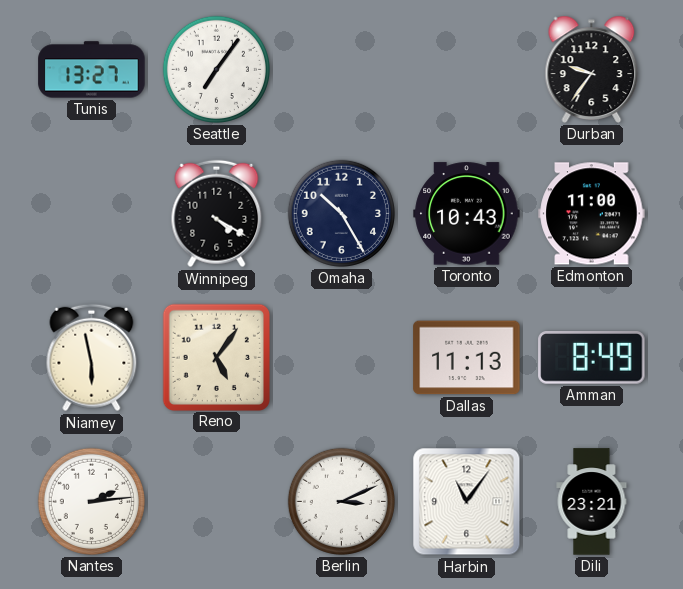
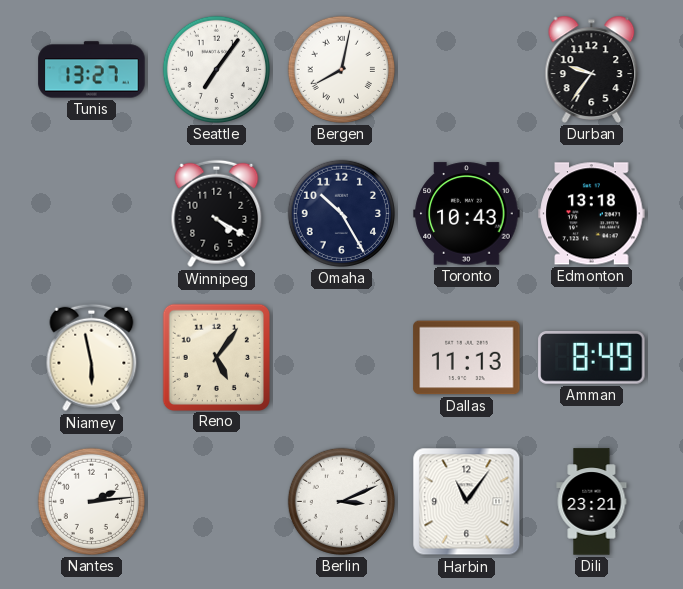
Bergen: none -> 8:02
Edmonton: 11:00 -> 13:18
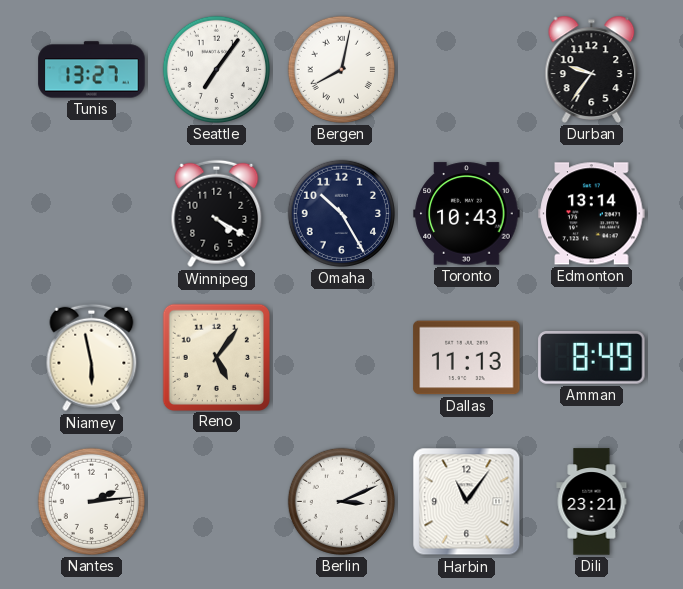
Edmonton: 13:18 -> 13:14
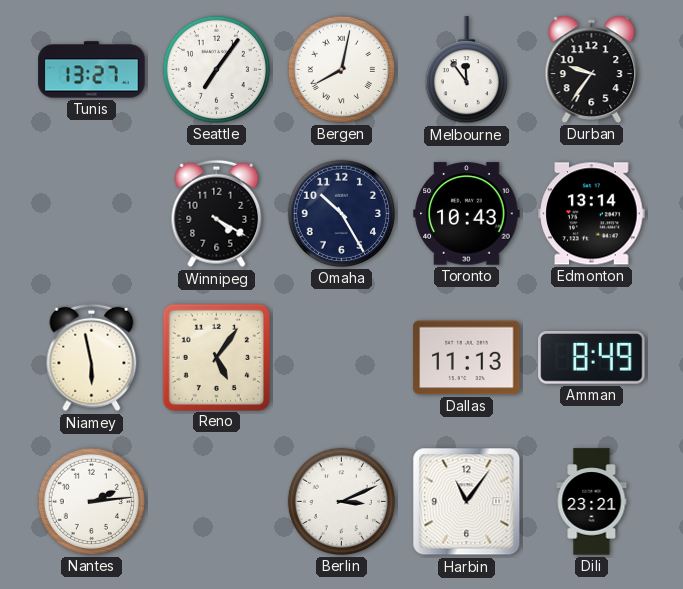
Melbourne: none -> 11:54
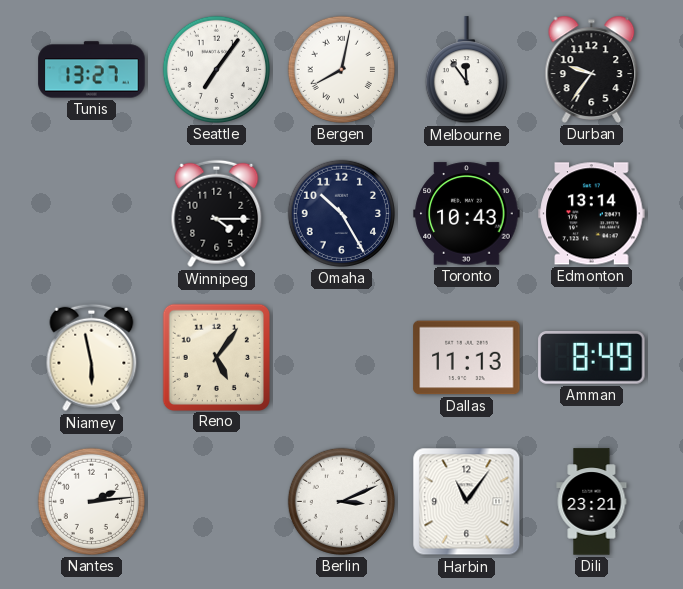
Winnipeg: 4:20 -> 4:15
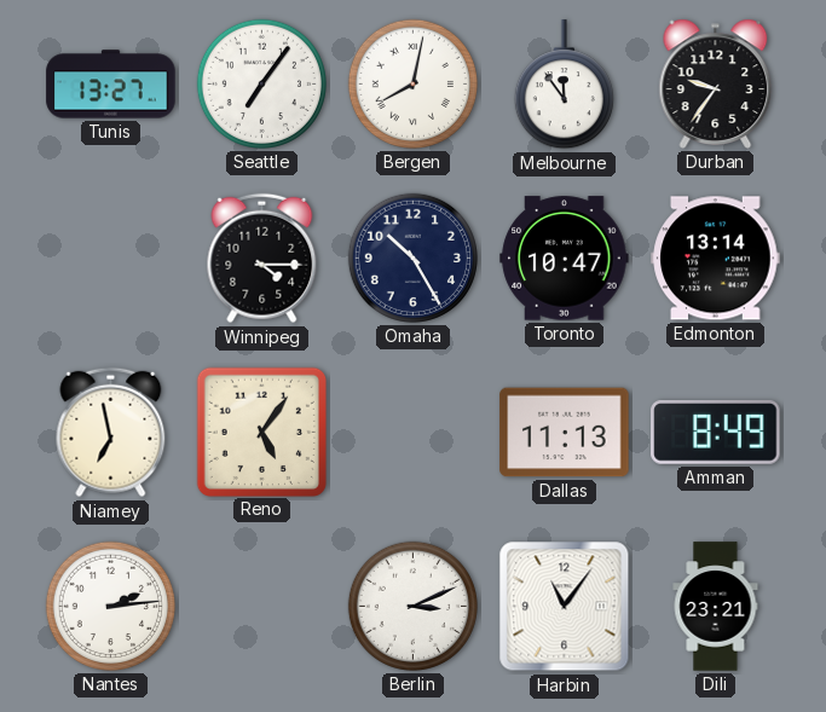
Toronto: 10:43 -> 10:47
Niamey: 5:58 -> 6:58
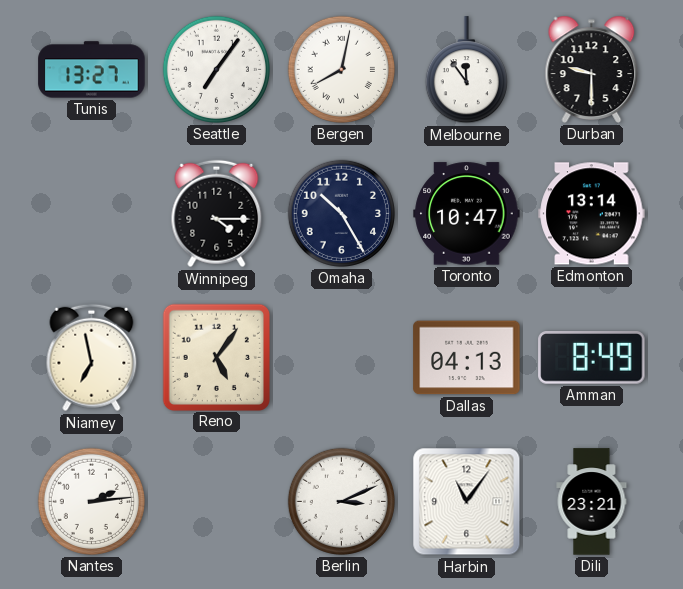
Durban: 9:36 -> 9:30
Dallas: 11:13 -> 04:13
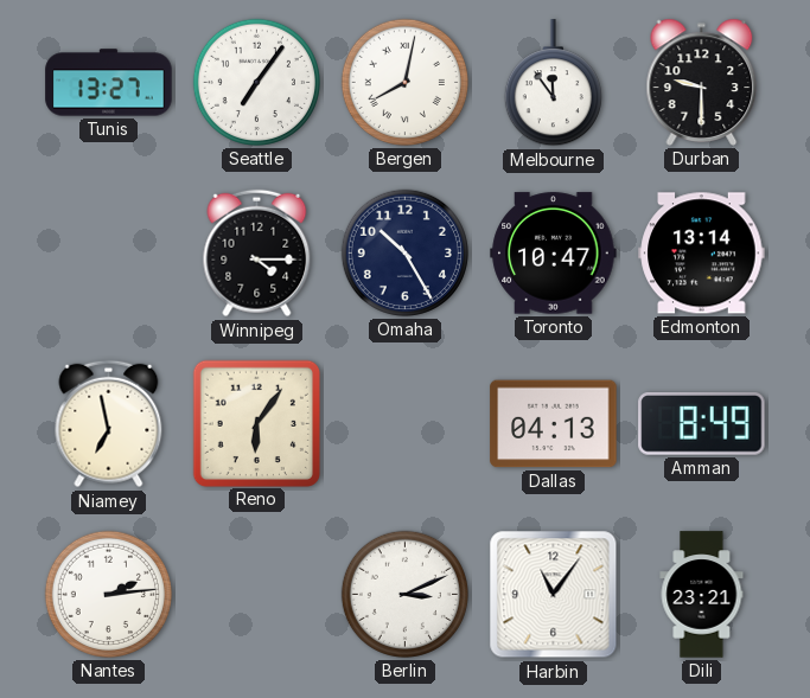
Reno: 5:06 -> 6:06
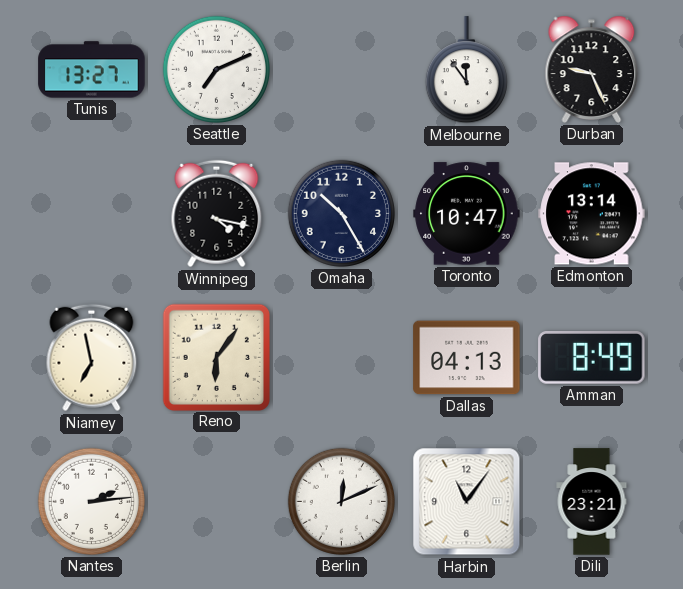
Seattle: 7:06 -> 7:11
Bergen: 8:02 -> none
Durban: 9:30 -> 9:26
Winnipeg: 4:15 -> 4:17
Berlin: 3:11 -> 12:11
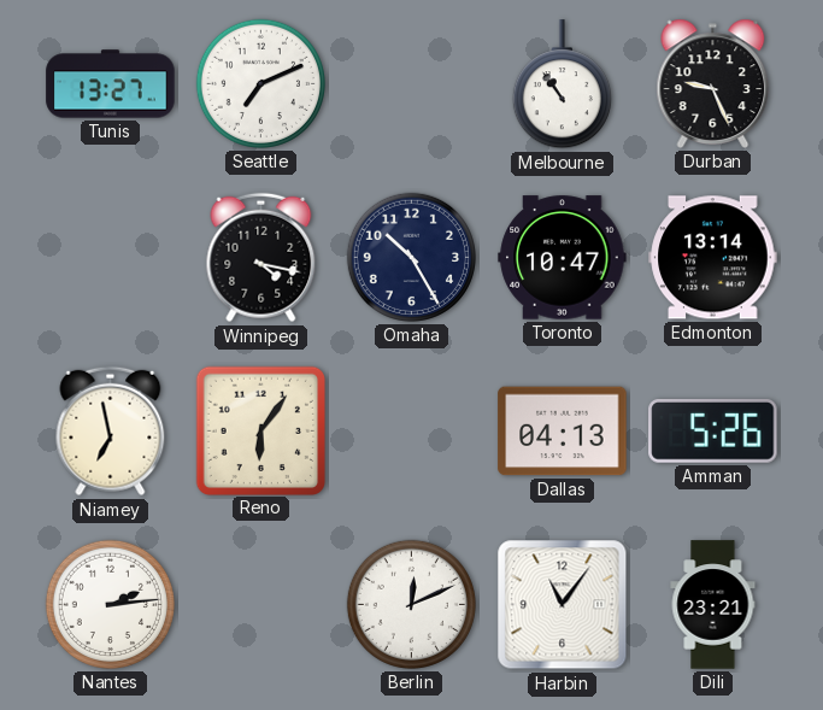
Melbourne: 11:54 -> 10:54
Amman: 8:49 -> 5:26
